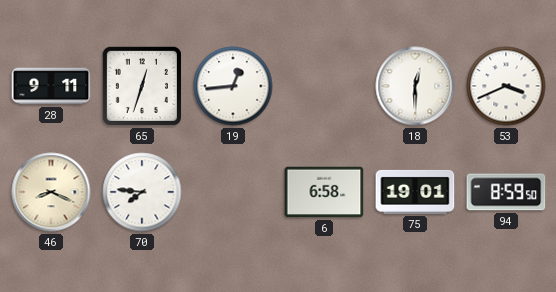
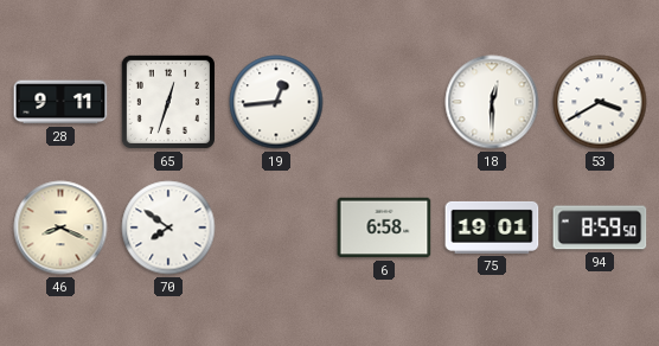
53: 3:41 -> 3:40
70: 7:46 -> 7:51
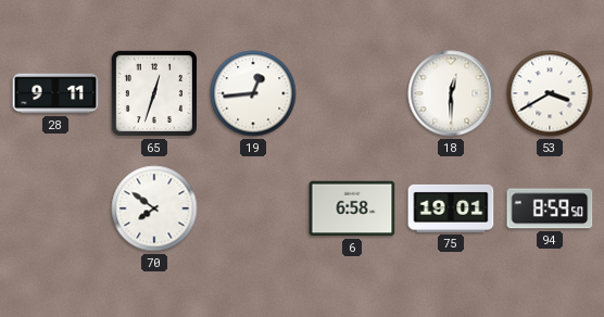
46: 8:19 -> none
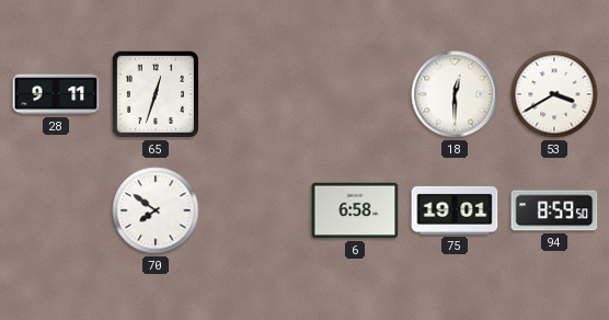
19: 12:44 -> none
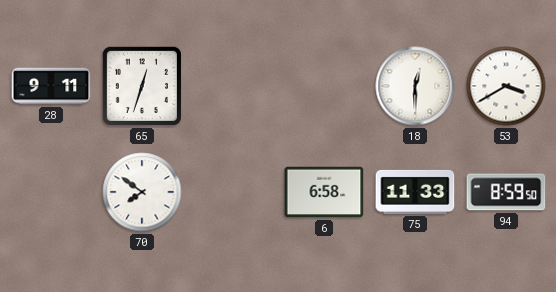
75: 19:01 -> 11:33
